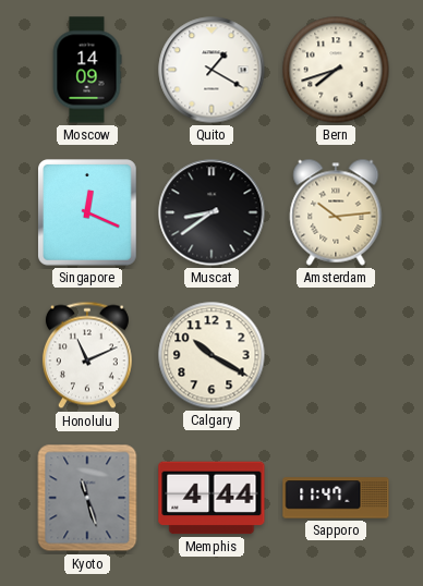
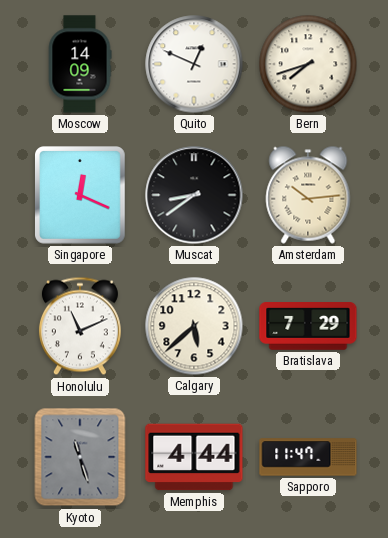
Quito: 1:20 -> 12:49
Calgary: 10:20 -> 5:38
Bratislava: none -> 7:29
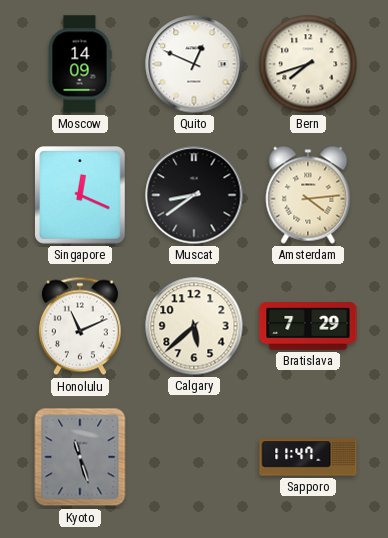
Amsterdam: 10:14 -> 4:14
Memphis: 4:44 -> none
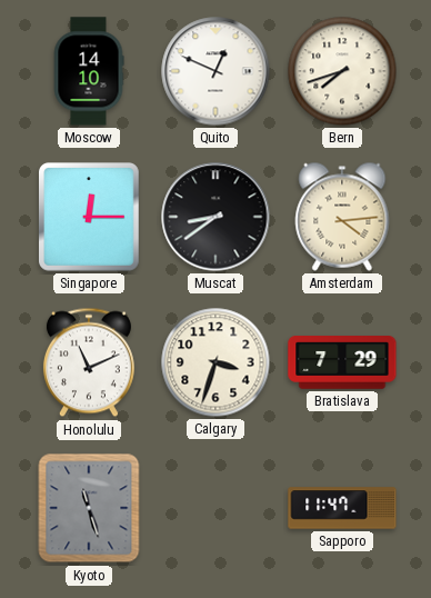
Moscow: 14:09 -> 14:10
Singapore: 12:19 -> 12:15
Calgary: 5:38 -> 3:33
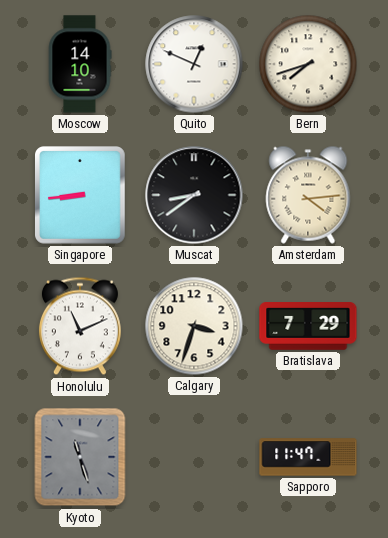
Singapore: 12:15 -> 8:44
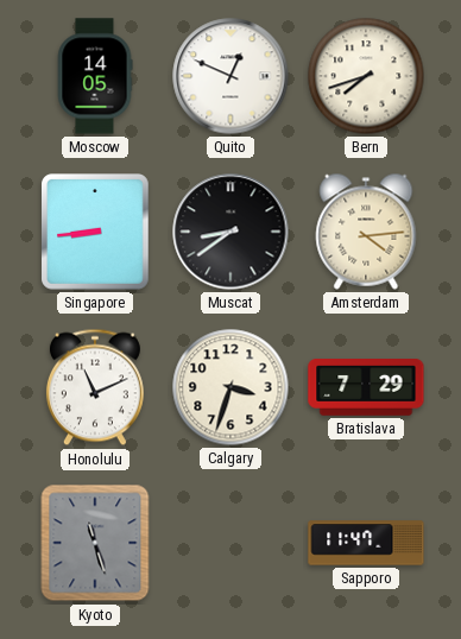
Moscow: 14:10 -> 14:05
